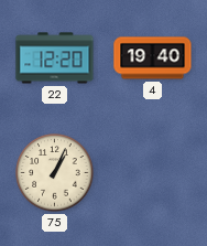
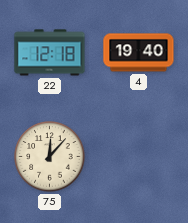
22: 12:20 -> 12:18
75: 1:04 -> 12:07
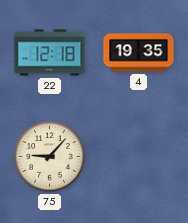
4: 19:40 -> 19:35
75: 12:07 -> 9:07
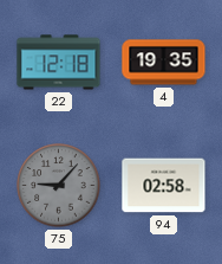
75 dial: cream -> grey
94: none -> 02:58
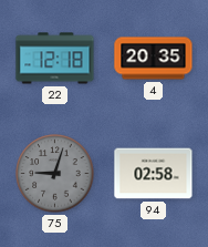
4: 19:35 -> 20:35
75: 9:07 -> 9:03
